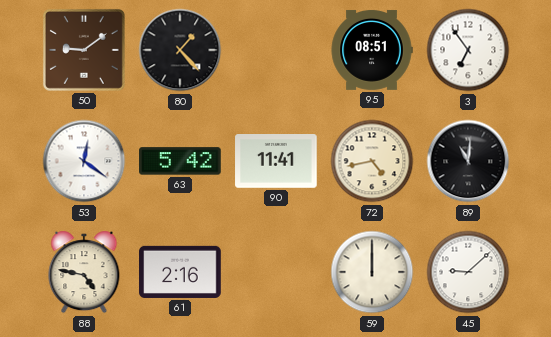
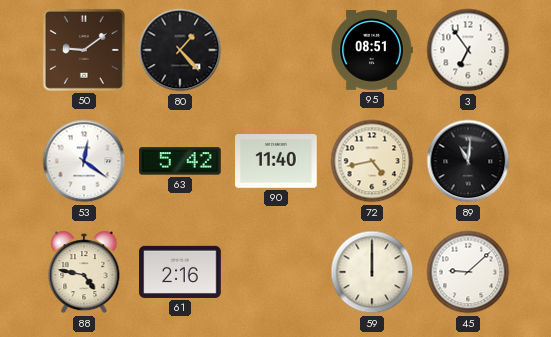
90: 11:41 -> 11:40
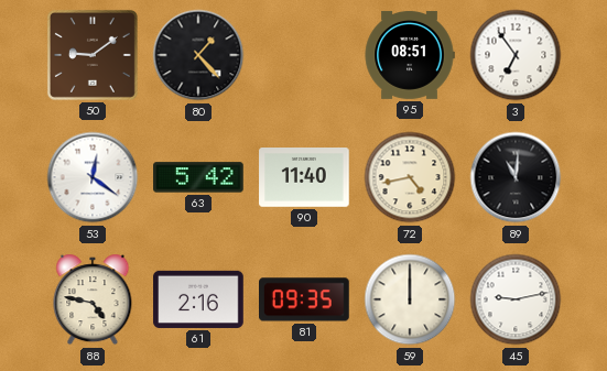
81: none -> 09:35
45: 9:08 -> 9:13
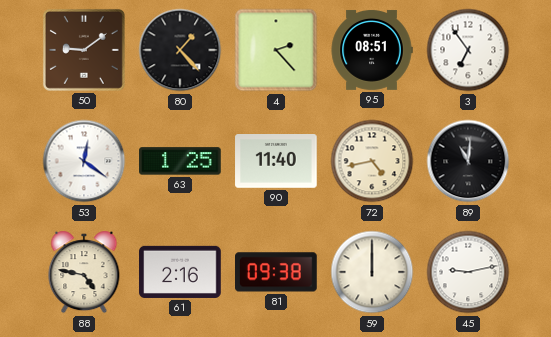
4: none -> 2:23
63: 5:42 -> 1:25
81: 09:35 -> 09:38
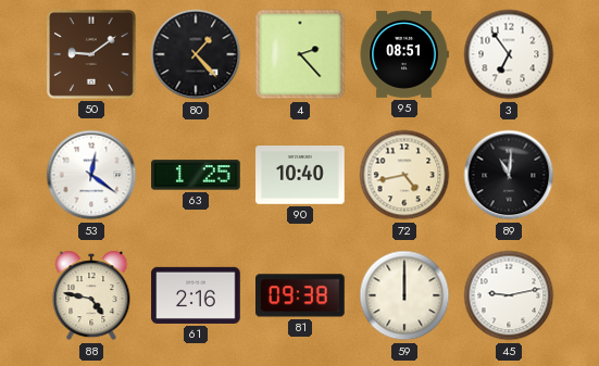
90: 11:40 -> 10:40
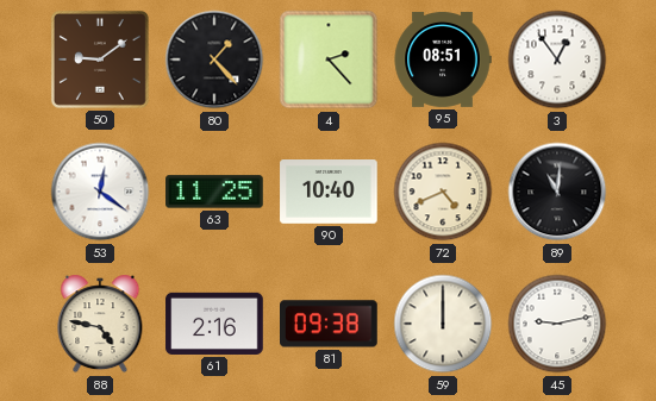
3: 6:54 -> 12:54
63: 1:25 -> 11:25
72: 4:43 -> 4:41
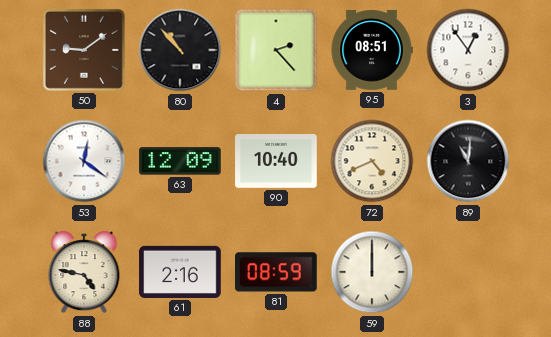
80: 1:23 -> 10:53
63: 11:25 -> 12:09
81: 09:38 -> 08:59
45: 9:13 -> none
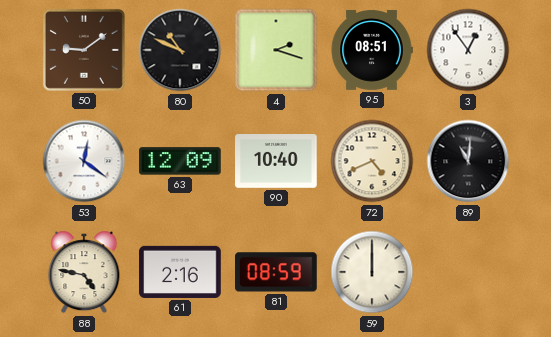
80: 10:53 -> 10:49
4: 2:23 -> 2:18
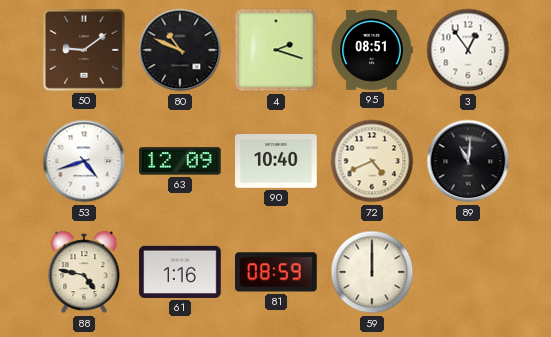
53: 12:21 -> 4:42
61: 2:16 -> 1:16
